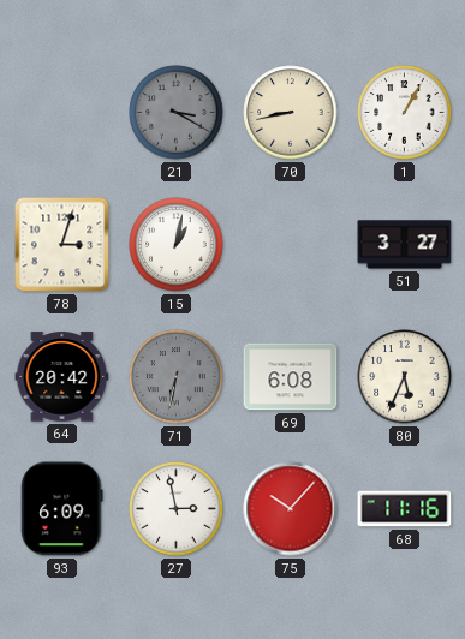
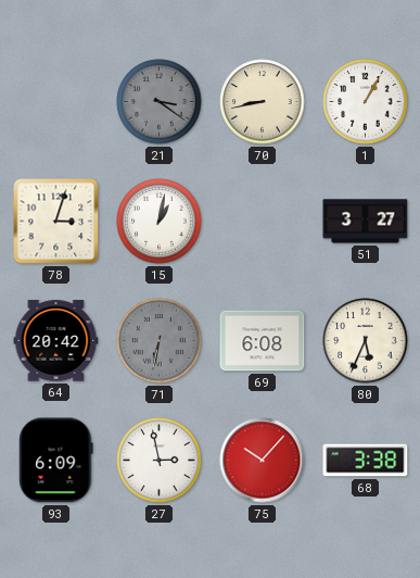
21: 3:20 -> 3:21
68: 11:16 -> 3:38
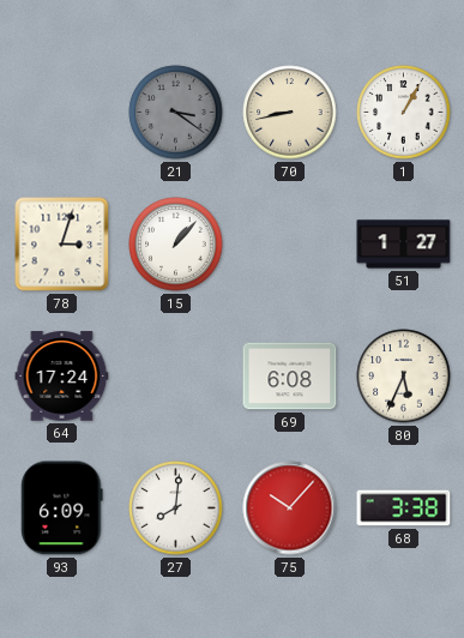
15: 1:02 -> 1:07
51: 3:27 -> 1:27
64: 20:42 -> 17:24
71: 6:32 -> none
27: 2:58 -> 8:01
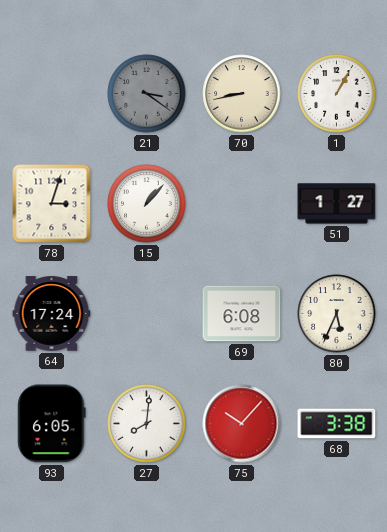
93: 6:09 -> 6:05
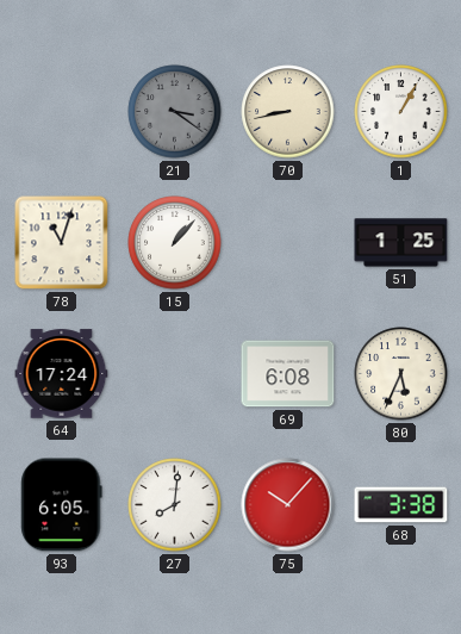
78: 3:03 -> 11:03
51: 1:27 -> 1:25
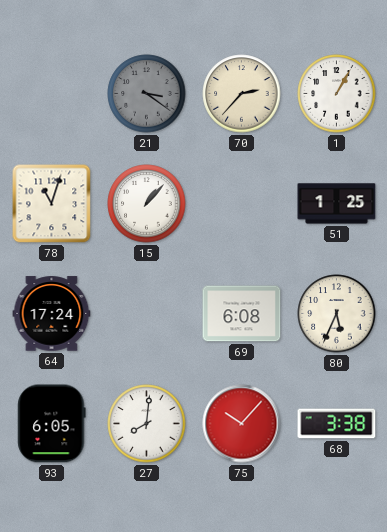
70: 8:43 -> 2:37
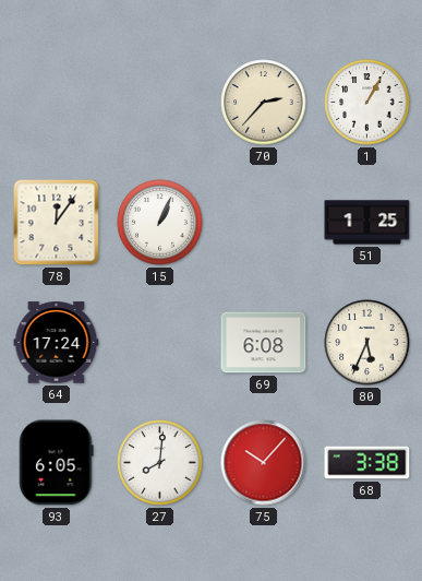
21: 3:21 -> none
78: 11:03 -> 12:06
15: 1:07 -> 1:04
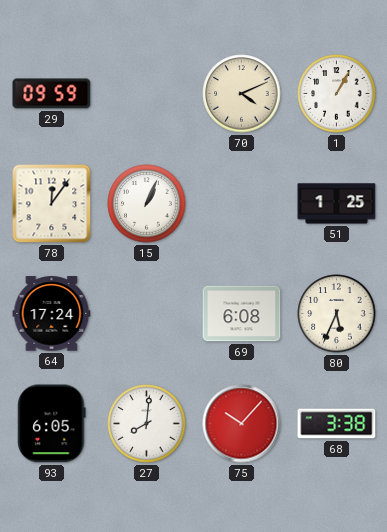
29: none -> 09:59
70: 2:37 -> 4:11
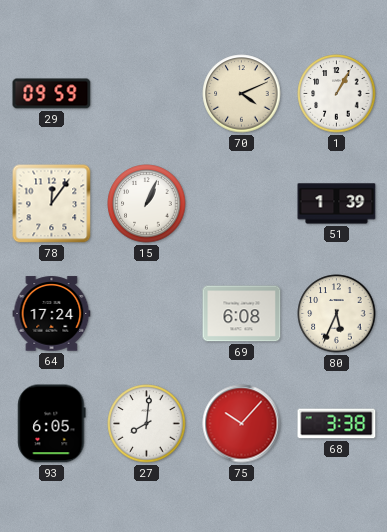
51: 1:25 -> 1:39
